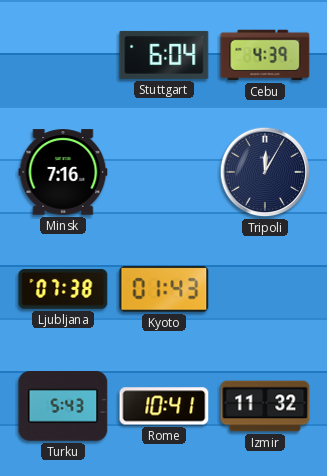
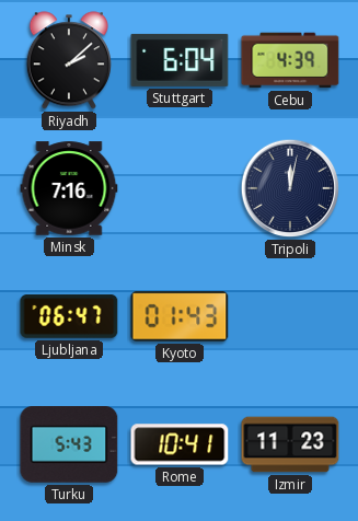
Riyadh: none -> 2:08
Tripoli: 12:05 -> 12:02
Ljubljana: 07:38 -> 06:47
Izmir: 11:32 -> 11:23
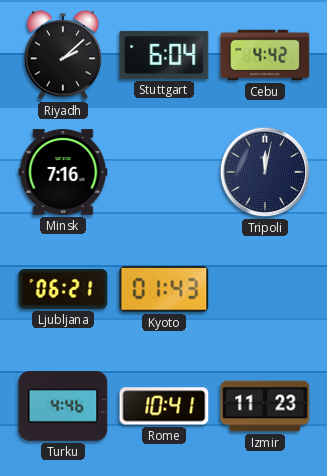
Cebu: 4:39 -> 4:42
Ljubljana: 06:47 -> 06:21
Turku: 5:43 -> 4:46
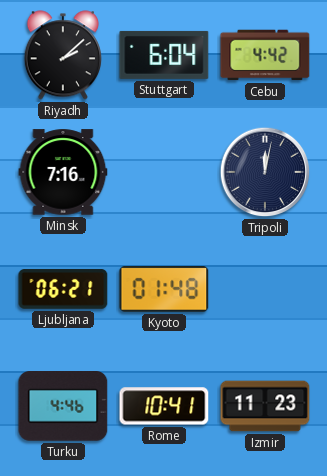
Kyoto: 01:43 -> 01:48
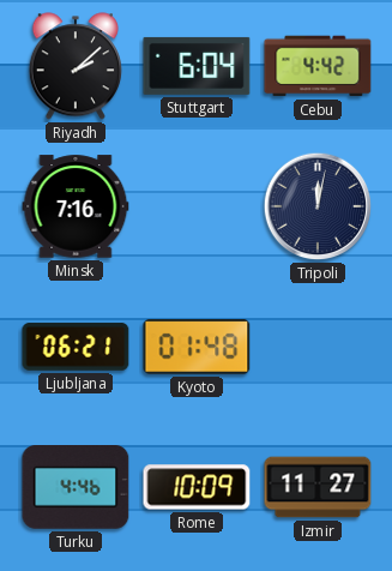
Rome: 10:41 -> 10:09
Izmir: 11:23 -> 11:27
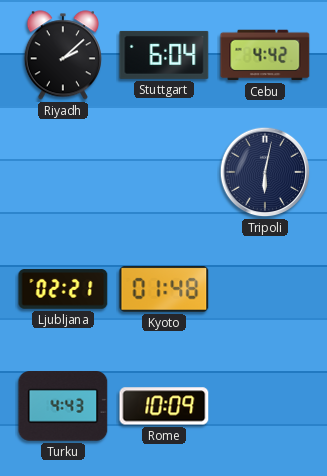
Minsk: 7:16 -> none
Tripoli: 12:02 -> 6:02
Ljubljana: 06:21 -> 02:21
Turku: 4:46 -> 4:43
Izmir: 11:27 -> none
